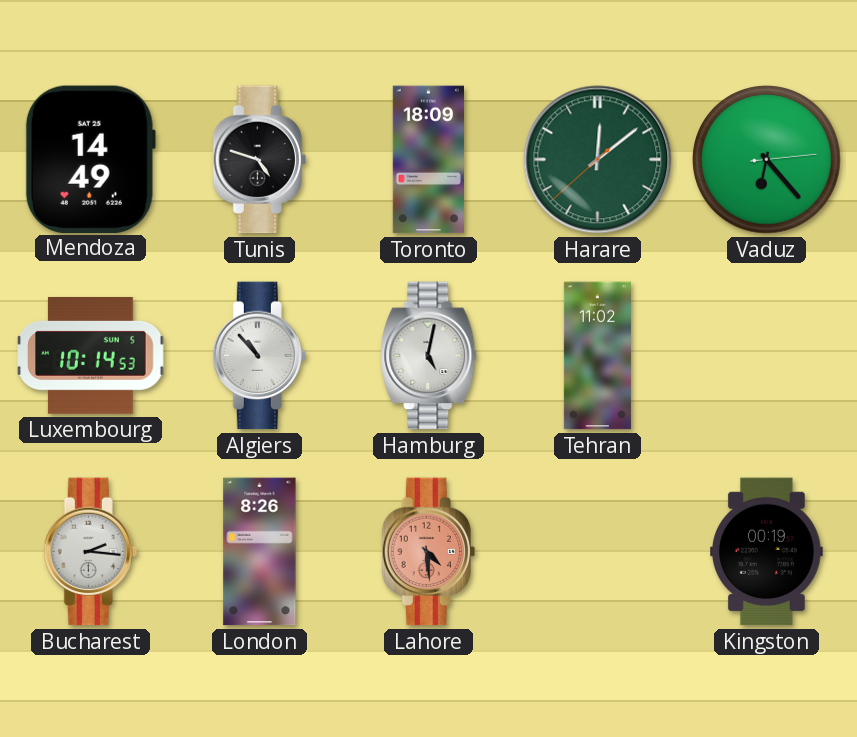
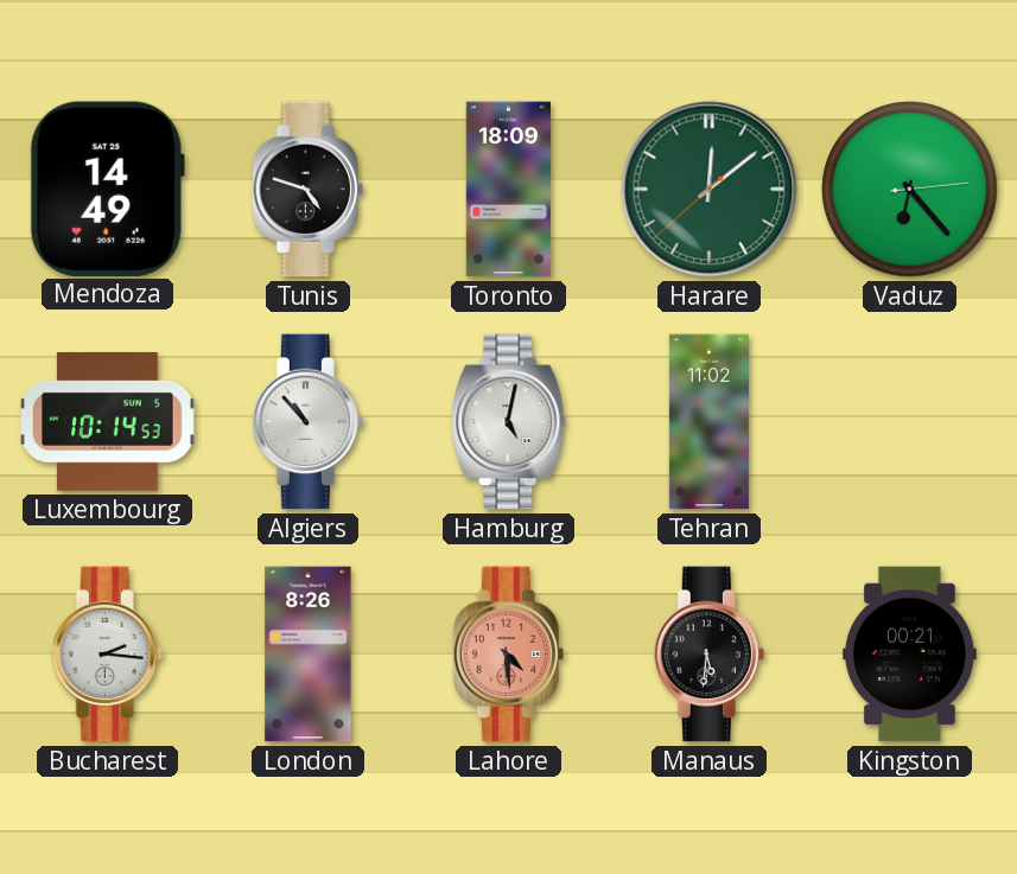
Manaus: none -> 5:31
Kingston: 00:19 -> 00:21
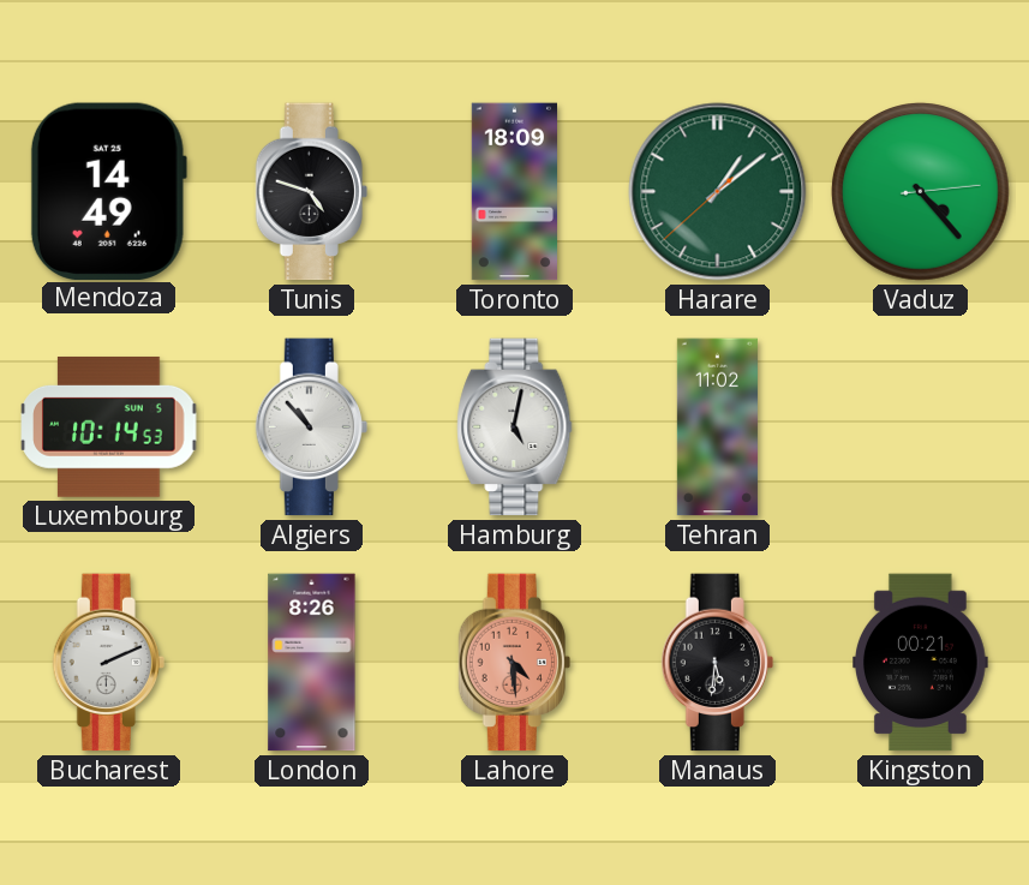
Harare: 12:08 -> 1:08
Vaduz: 6:23 -> 4:23
Bucharest: 2:16 -> 2:11
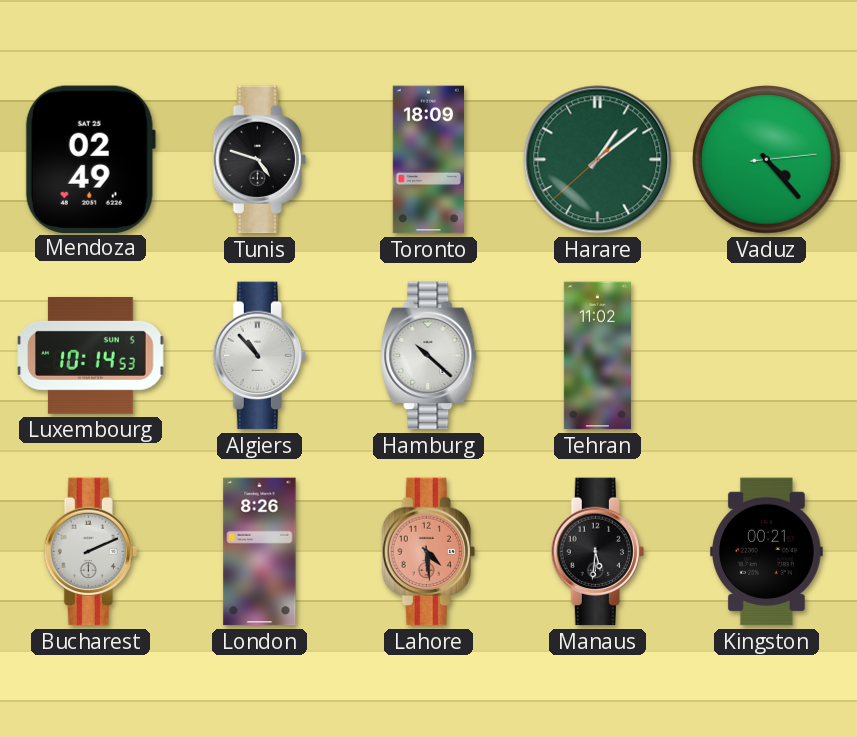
Mendoza: 14:49 -> 02:49
Hamburg: 5:02 -> 10:22
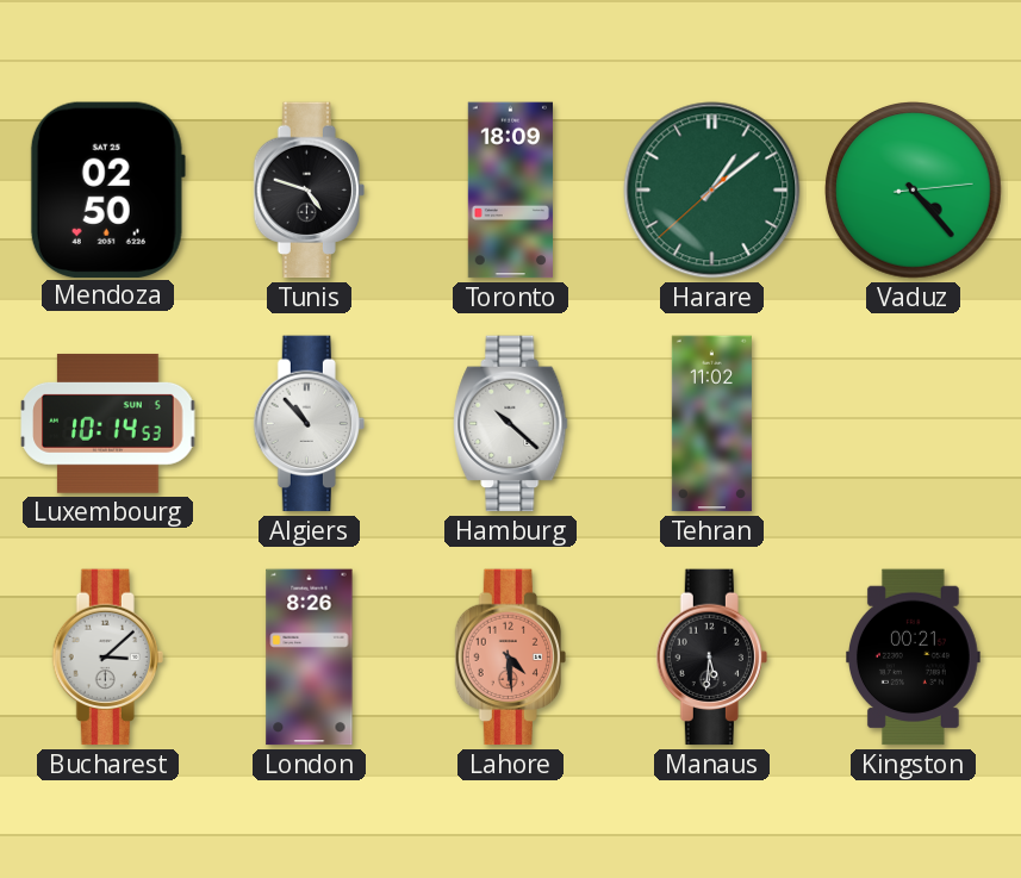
Mendoza: 02:49 -> 02:50
Bucharest: 2:11 -> 3:08
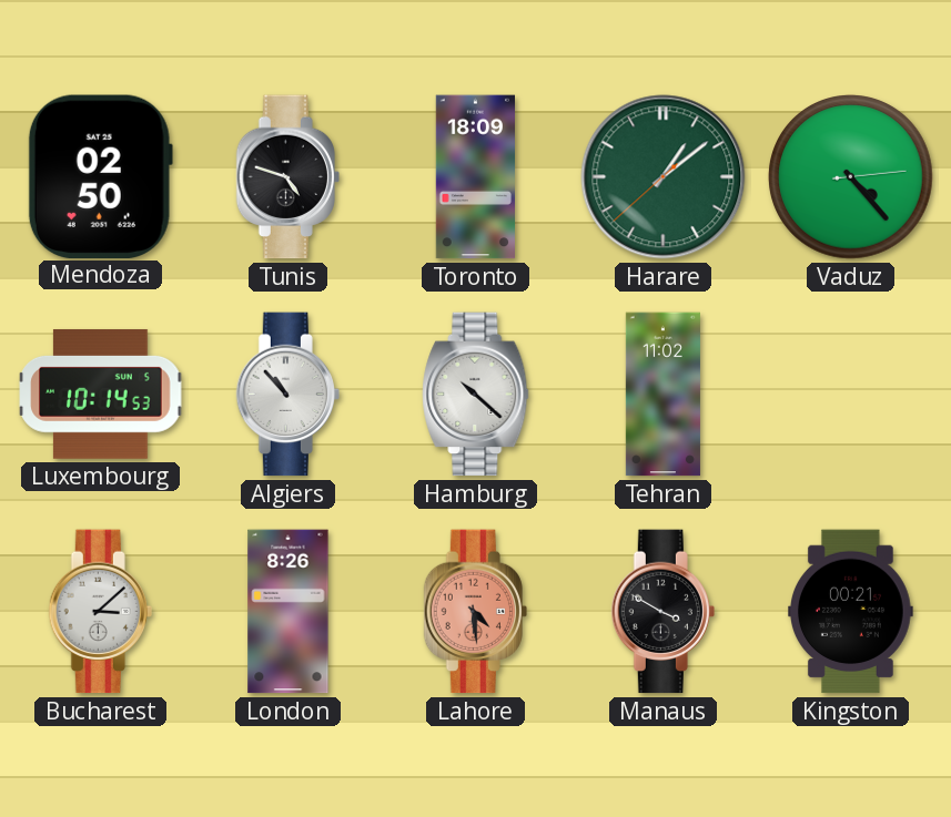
Manaus: 5:31 -> 3:50
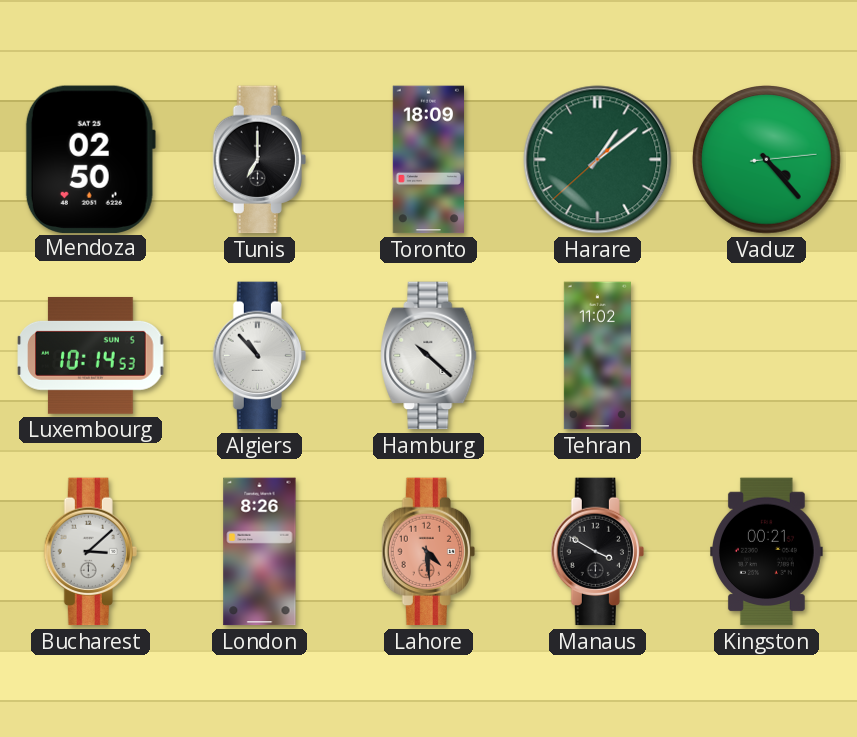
Tunis: 4:48 -> 7:00
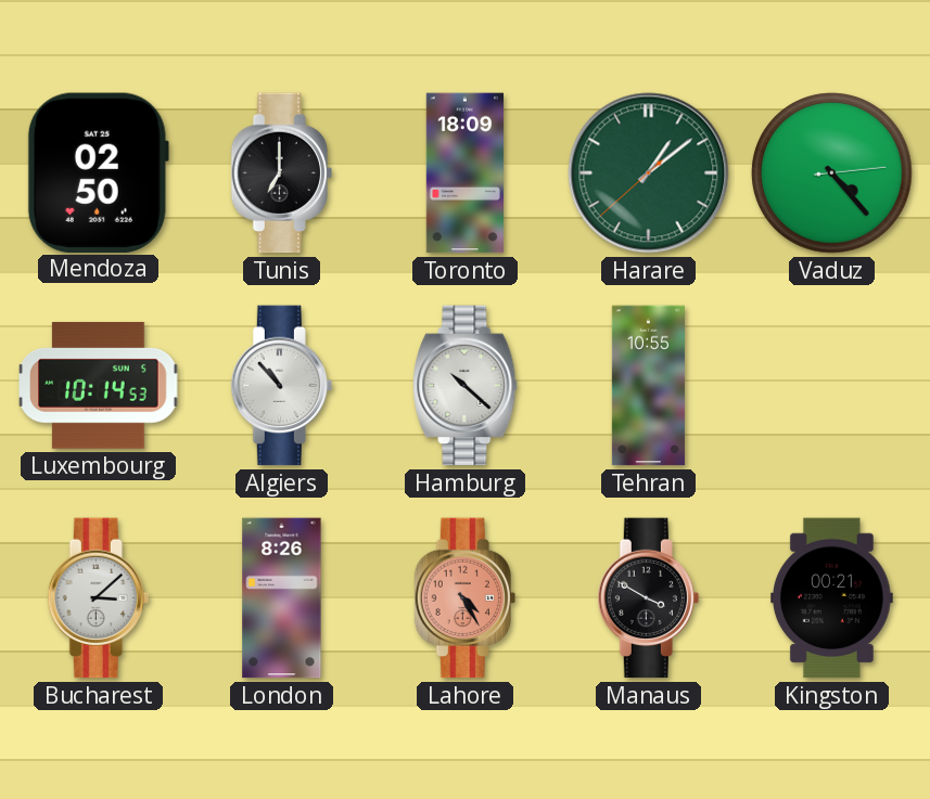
Tehran: 11:02 -> 10:55
Lahore: 4:29 -> 4:25
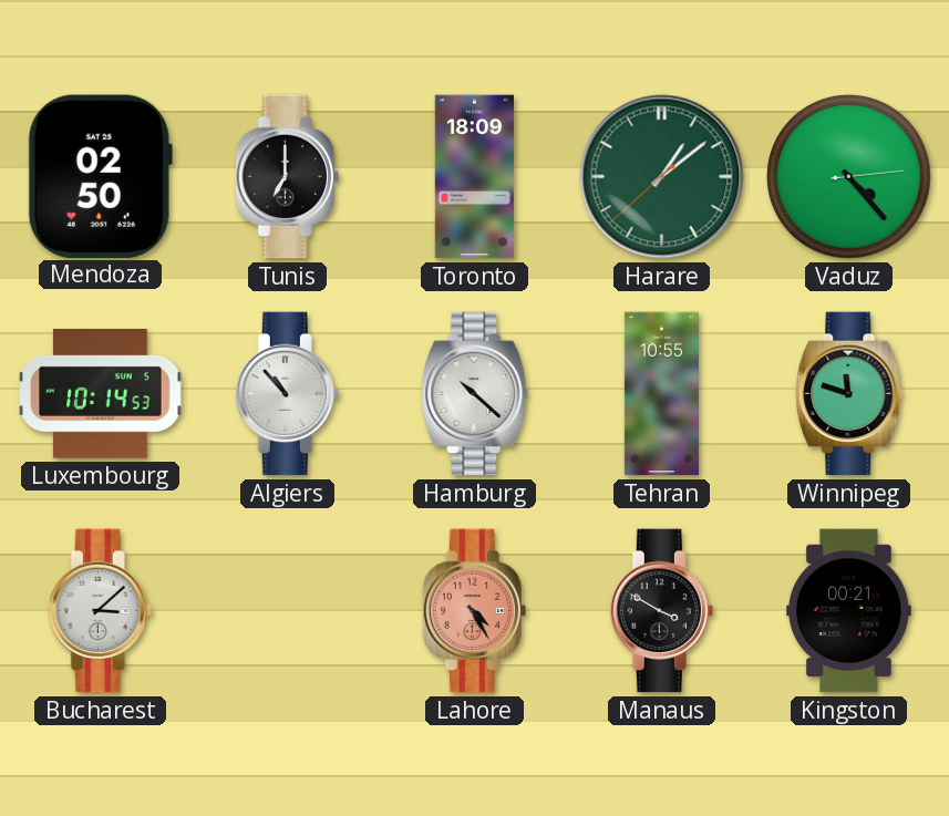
Winnipeg: none -> 11:48
London: 8:26 -> none
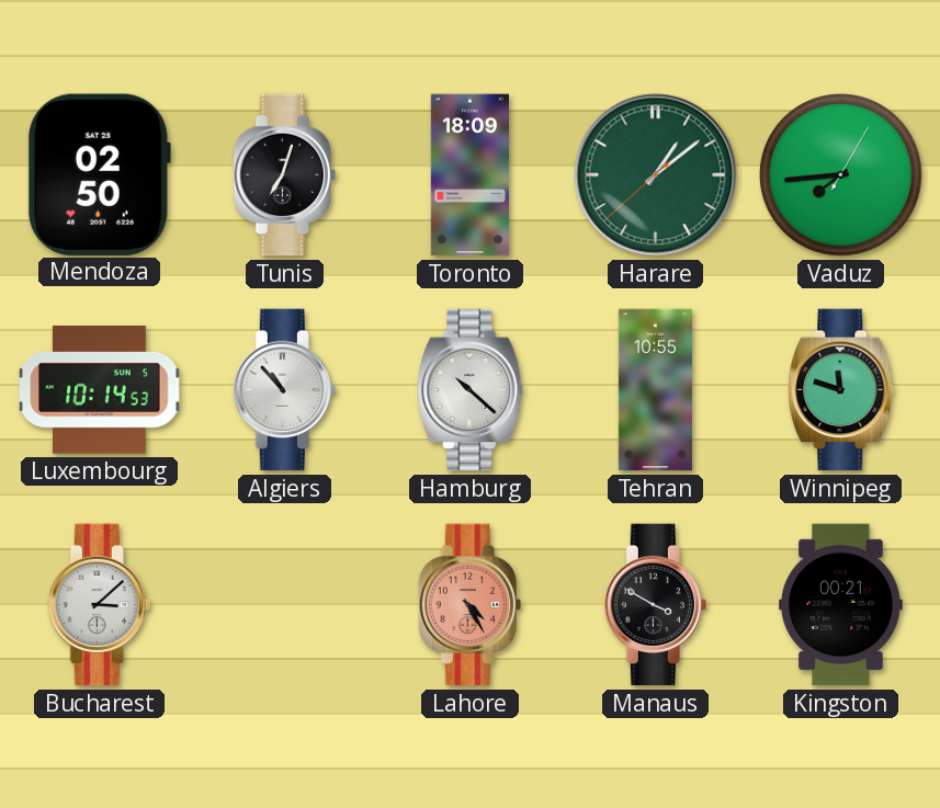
Tunis: 7:00 -> 7:03
Vaduz: 4:23 -> 7:44
